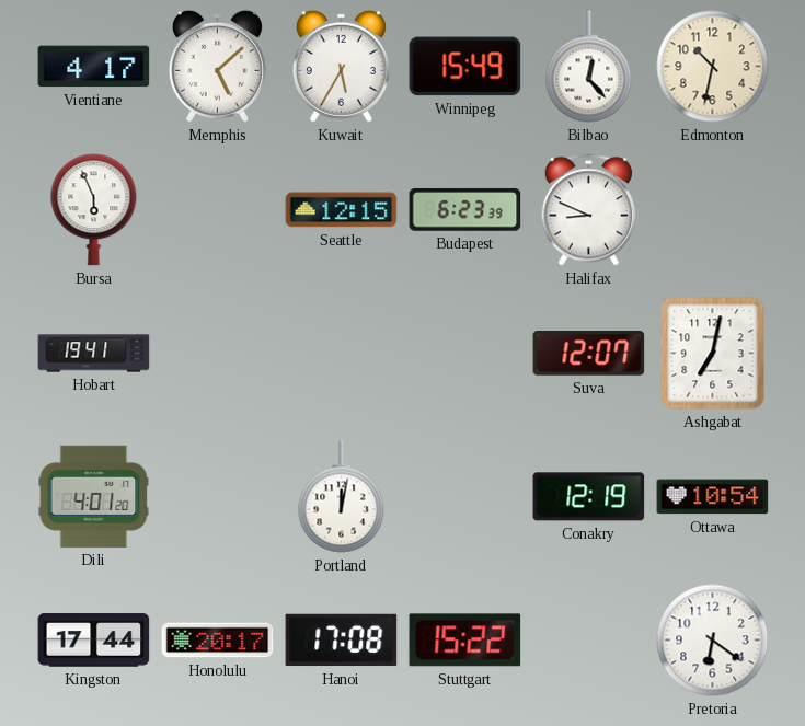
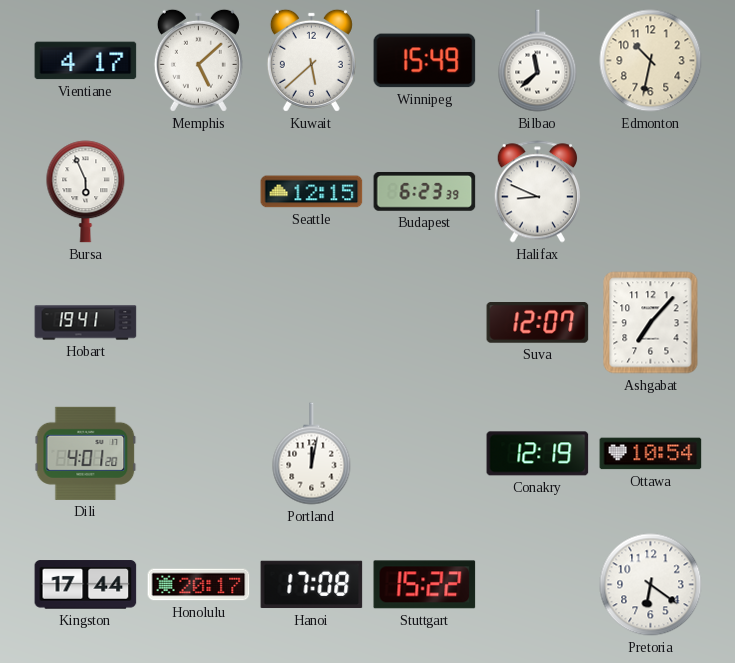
Kuwait: 5:35 -> 5:38
Bilbao: 12:23 -> 11:38
Ashgabat: 7:02 -> 7:07
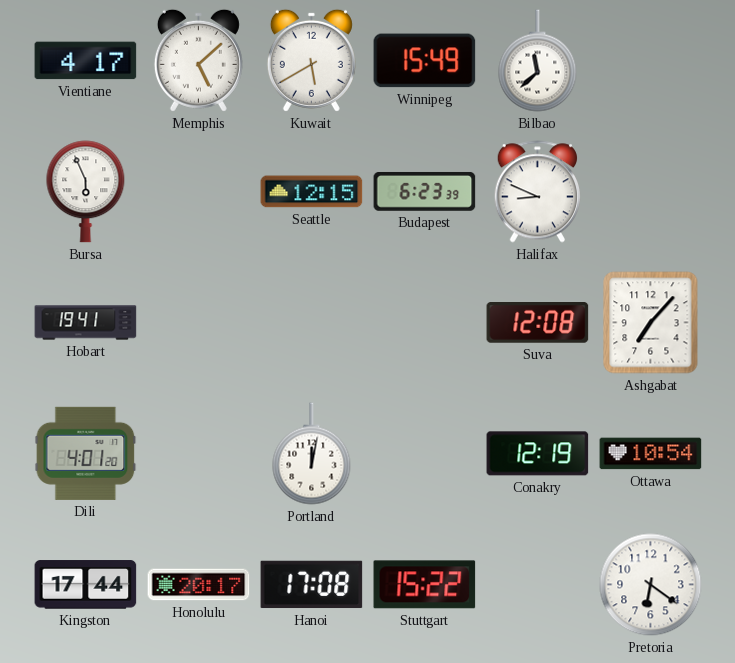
Kuwait: 5:38 -> 5:40
Edmonton: 10:32 -> none
Suva: 12:07 -> 12:08
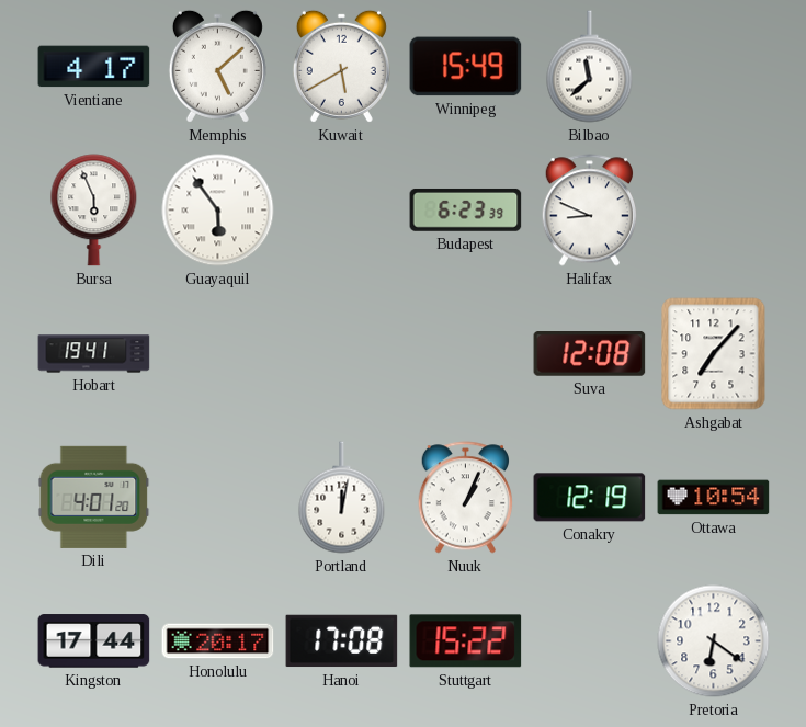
Guayaquil: none -> 5:54
Seattle: 12:15 -> none
Nuuk: none -> 1:04
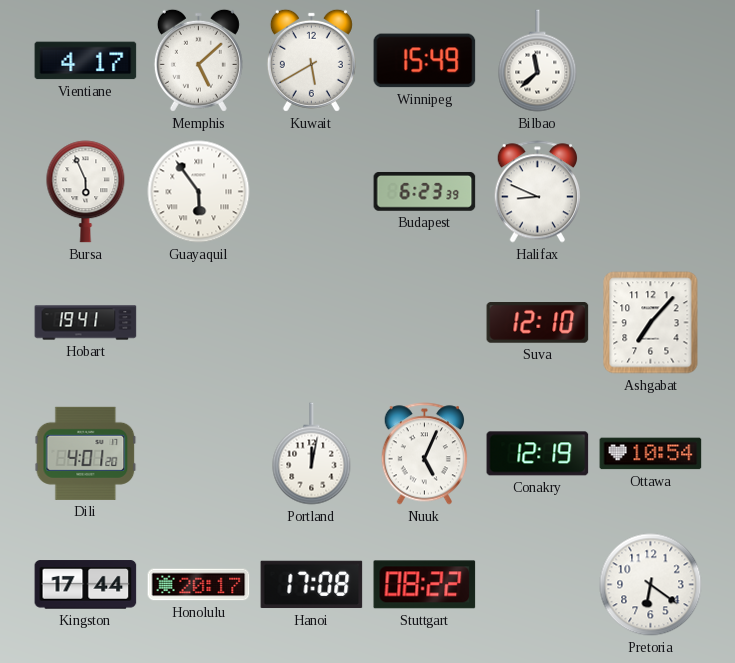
Suva: 12:08 -> 12:10
Nuuk: 1:04 -> 5:04
Stuttgart: 15:22 -> 08:22
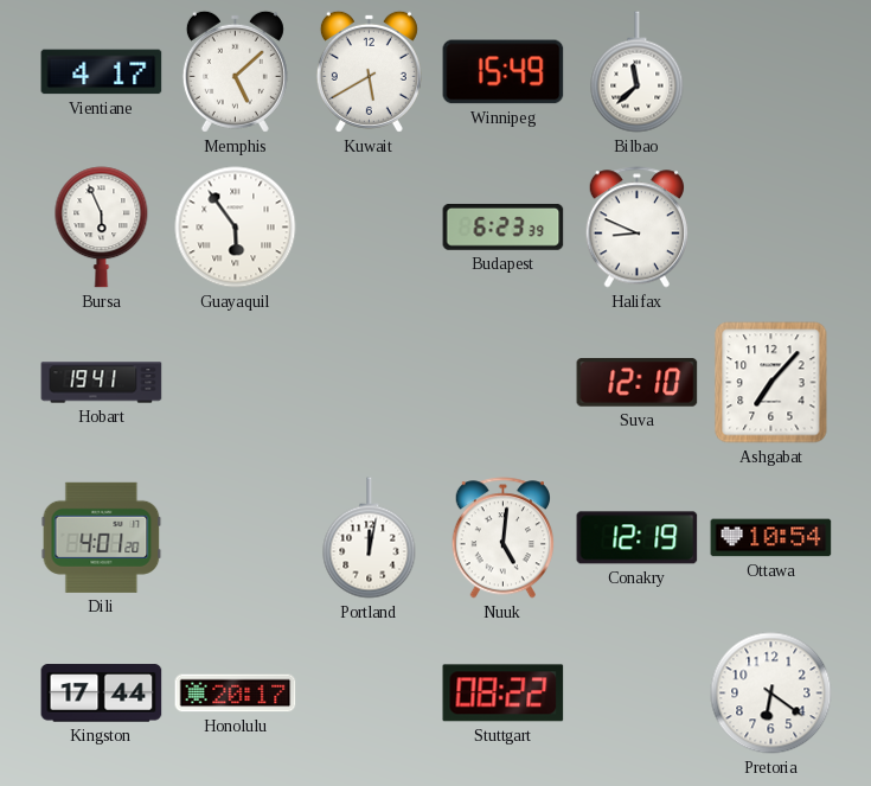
Nuuk: 5:04 -> 5:01
Hanoi: 17:08 -> none
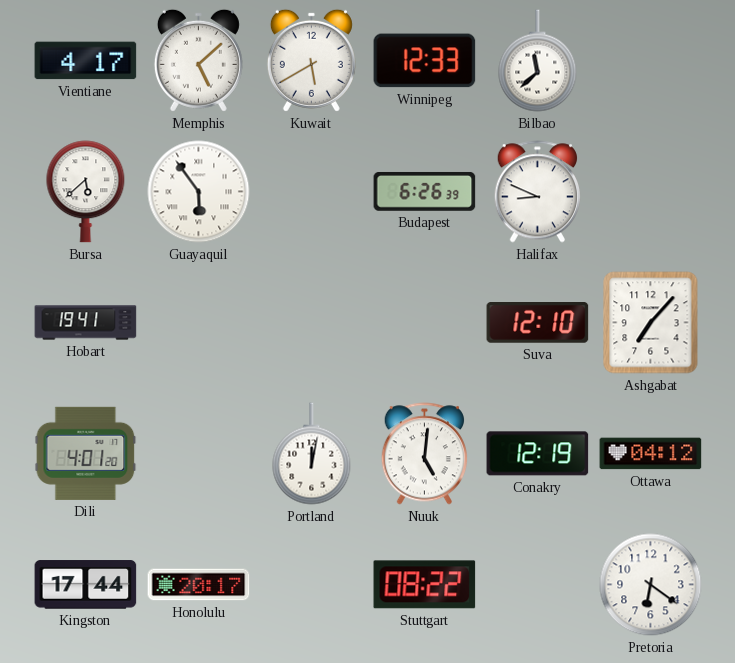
Winnipeg: 15:49 -> 12:33
Bursa: 5:56 -> 5:38
Budapest: 6:23 -> 6:26
Ottawa: 10:54 -> 04:12
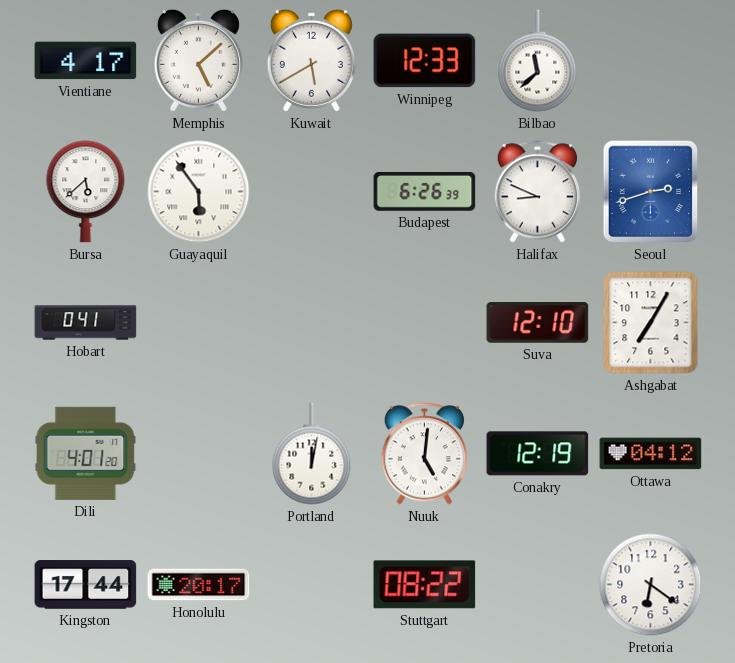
Seoul: none -> 2:42
Hobart: 19:41 -> 0:41
Ashgabat: 7:07 -> 7:05
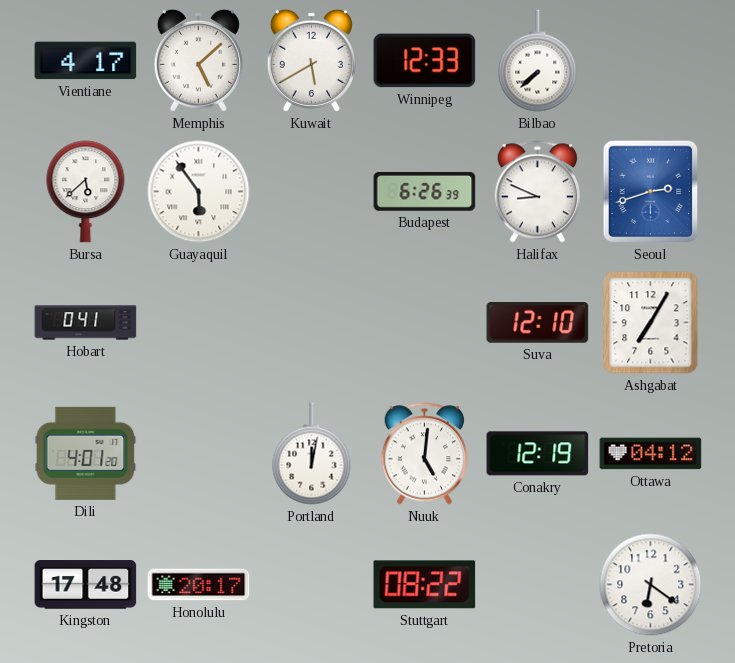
Bilbao: 11:38 -> 7:38
Kingston: 17:44 -> 17:48
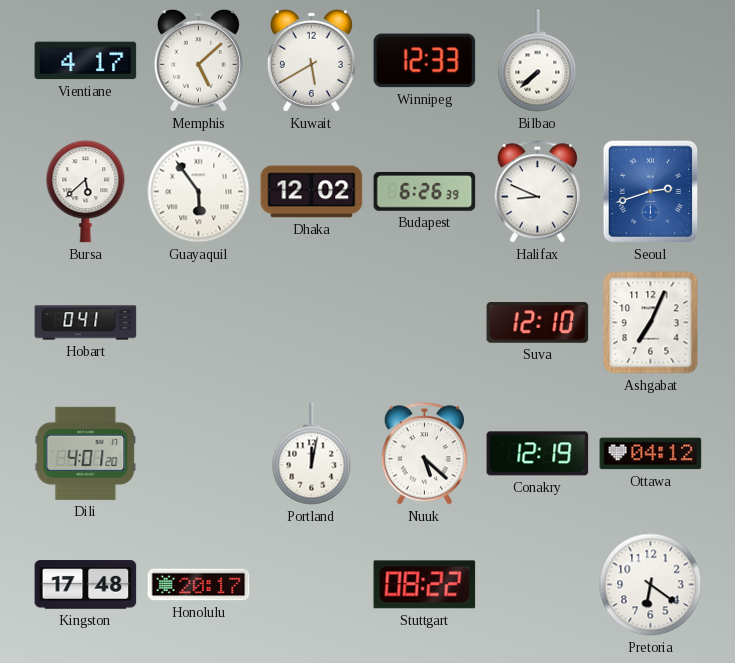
Dhaka: none -> 12:02
Ashgabat: 7:05 -> 7:04
Nuuk: 5:01 -> 5:22
